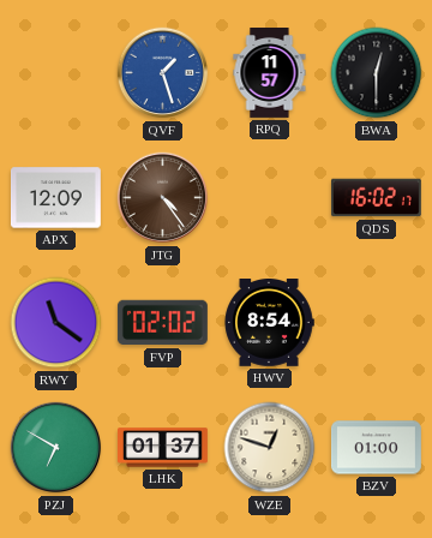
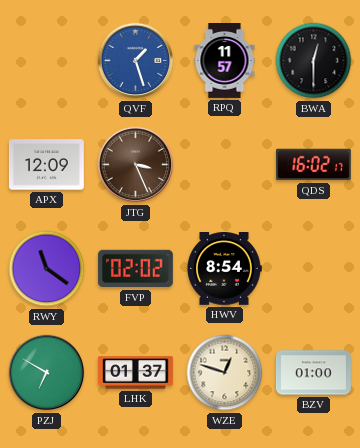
JTG: 4:24 -> 3:26
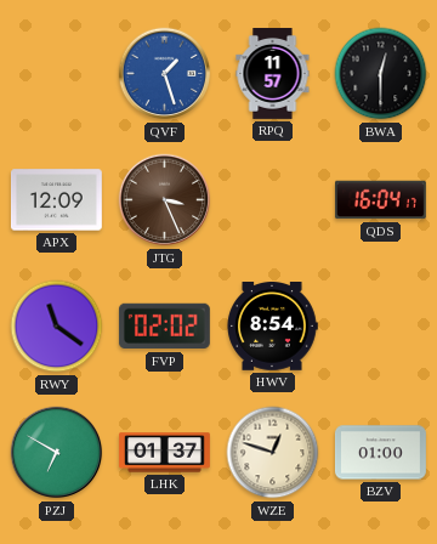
QDS: 16:02 -> 16:04
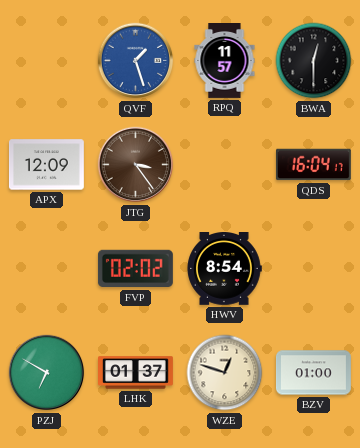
JTG: 3:26 -> 3:24
RWY: 11:21 -> none
